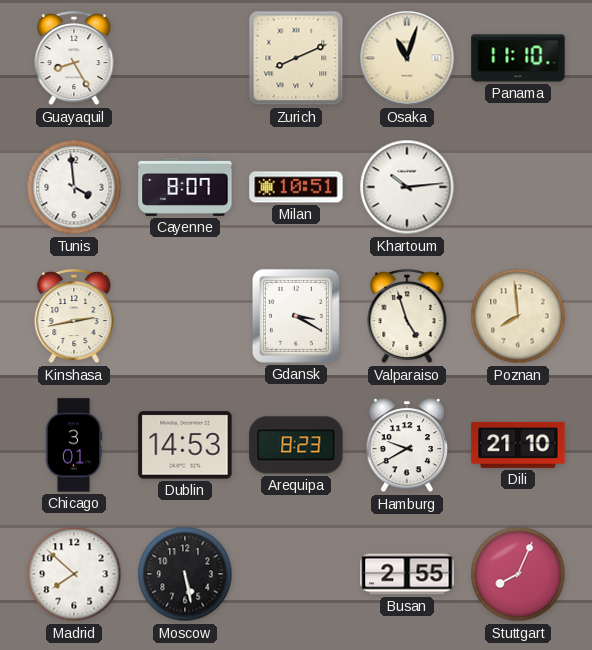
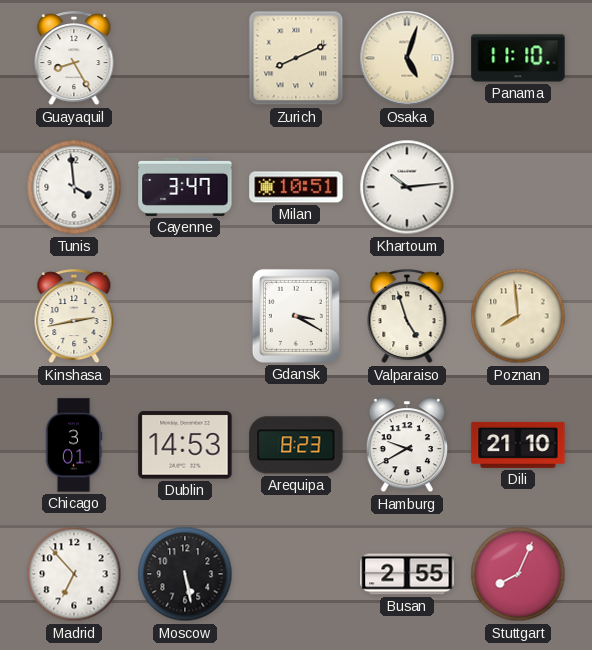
Osaka: 11:03 -> 5:03
Cayenne: 8:07 -> 3:47
Madrid: 7:52 -> 6:53
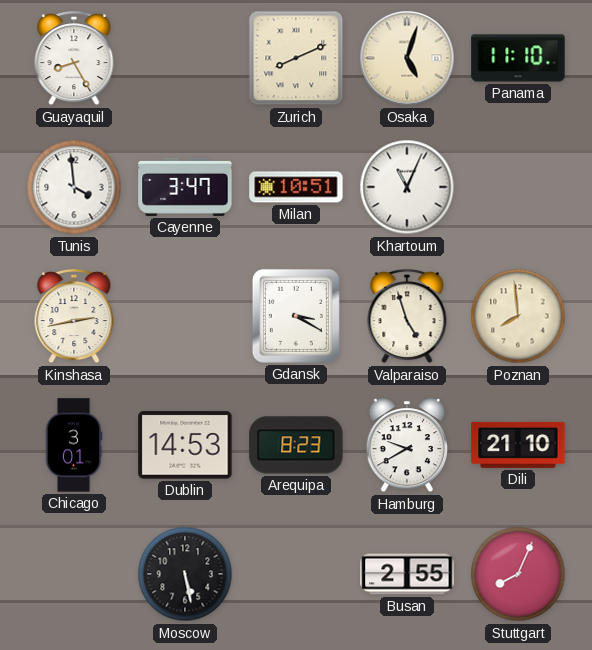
Khartoum: 10:14 -> 11:04
Madrid: 6:53 -> none
